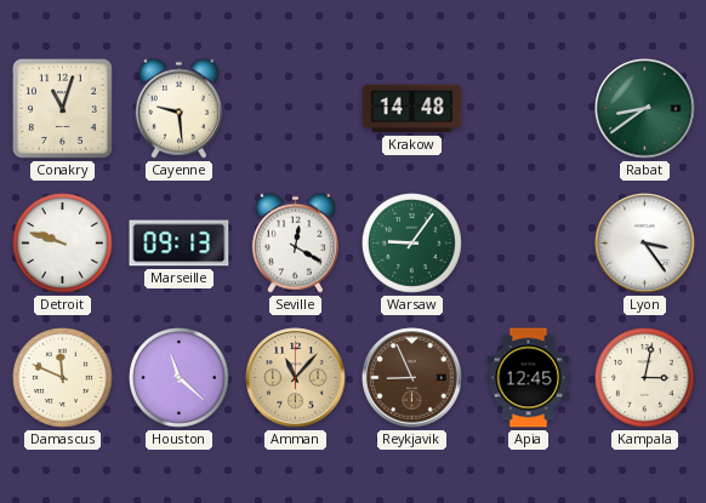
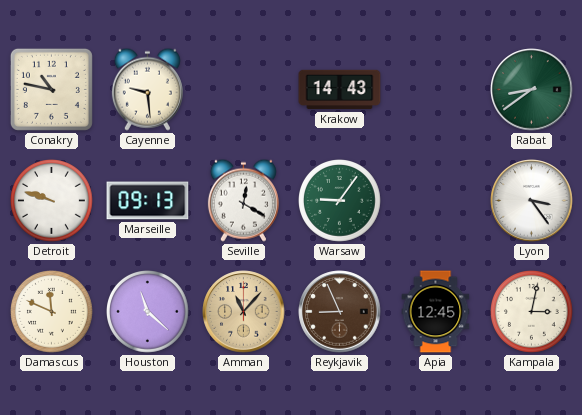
Conakry: 11:03 -> 10:47
Krakow: 14:48 -> 14:43
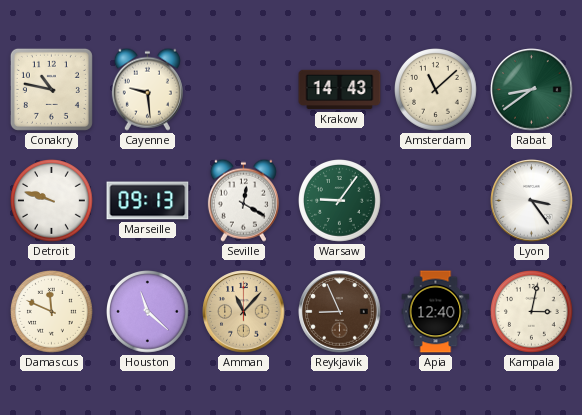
Amsterdam: none -> 11:08
Apia: 12:45 -> 12:40
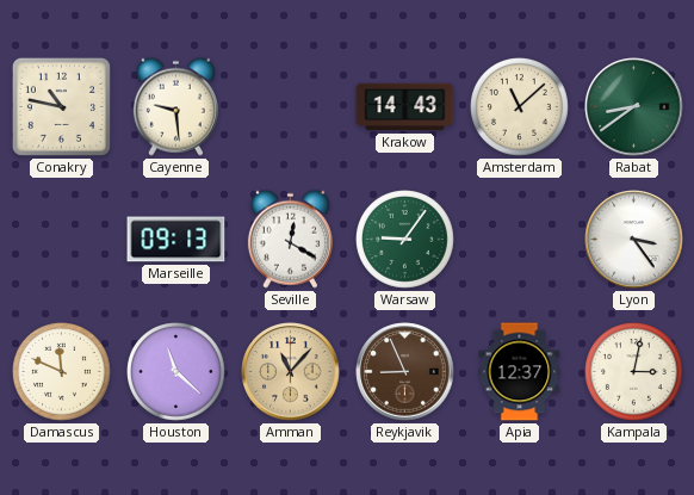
Detroit: 9:48 -> none
Apia: 12:40 -> 12:37
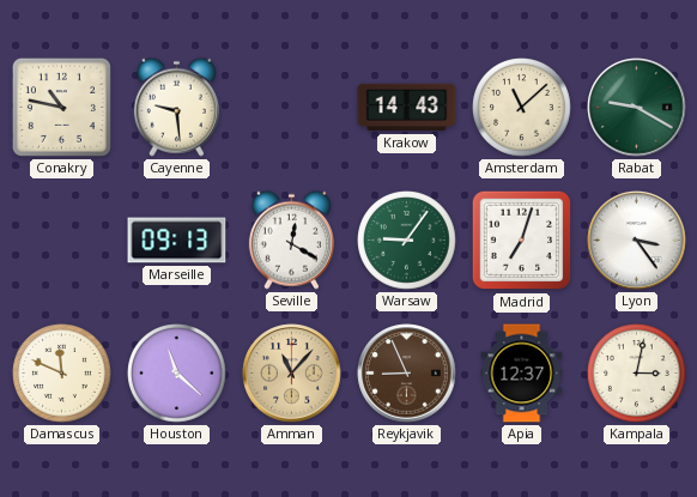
Rabat: 8:39 -> 9:20
Madrid: none -> 7:03
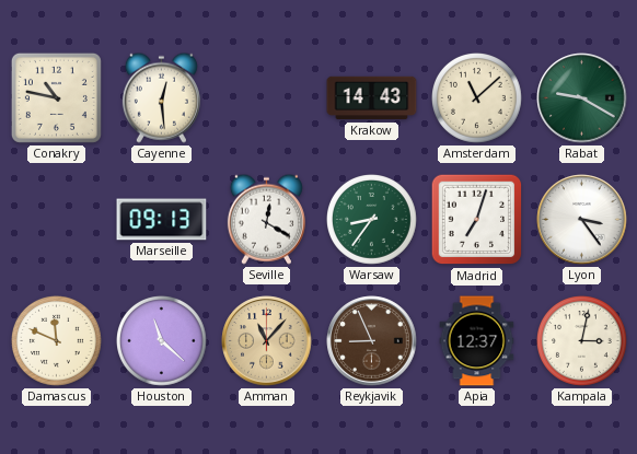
Cayenne: 9:29 -> 12:29
Warsaw: 9:06 -> 8:36
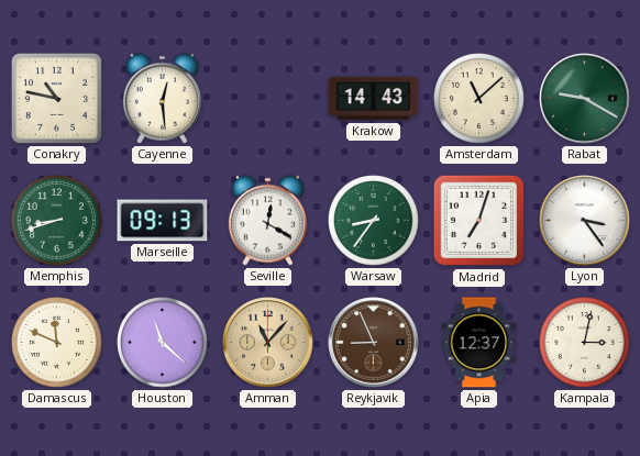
Memphis: none -> 8:42
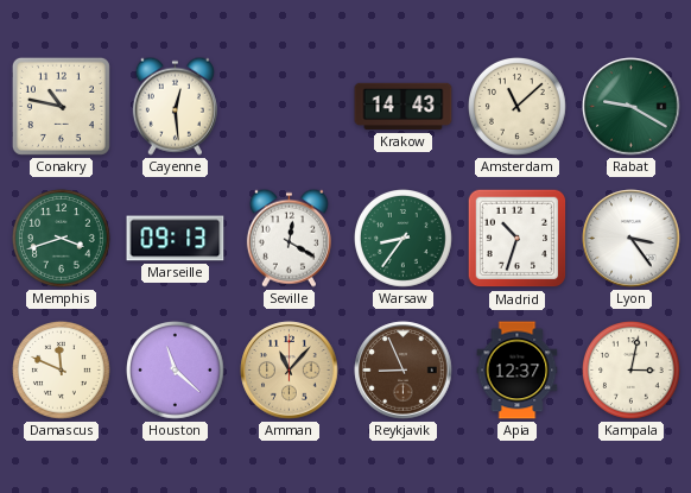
Memphis: 8:42 -> 3:42
Madrid: 7:03 -> 10:33
